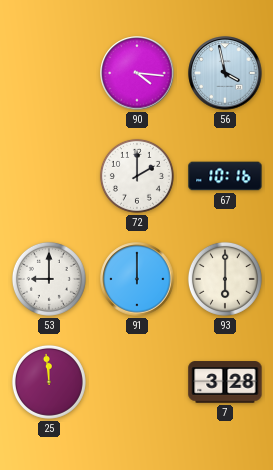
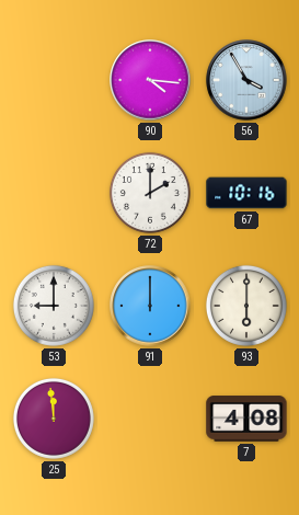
56: 3:58 -> 3:55
7: 3:28 -> 4:08
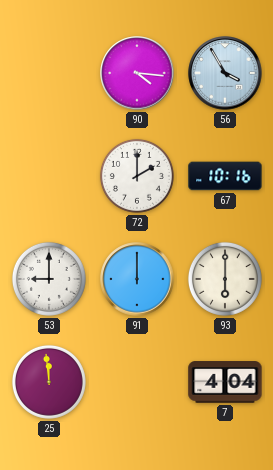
7: 4:08 -> 4:04
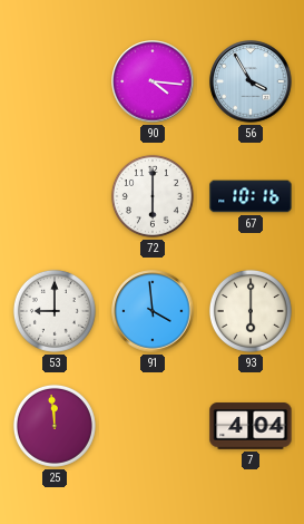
72: 2:00 -> 6:00
91: 12:00 -> 3:59
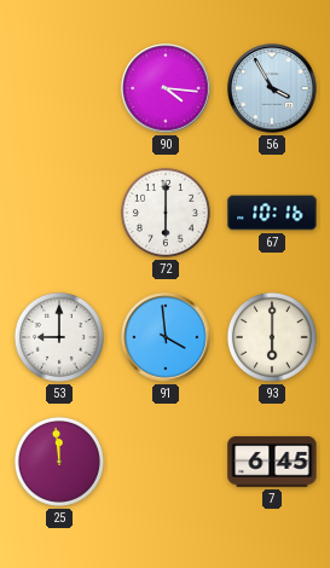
7: 4:04 -> 6:45
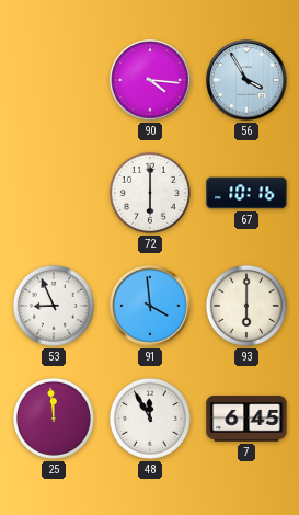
53: 9:00 -> 8:56
48: none -> 11:55
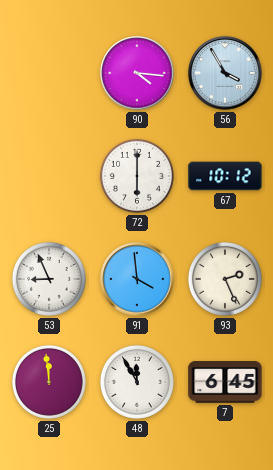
67: 10:16 -> 10:12
93: 6:00 -> 2:26
